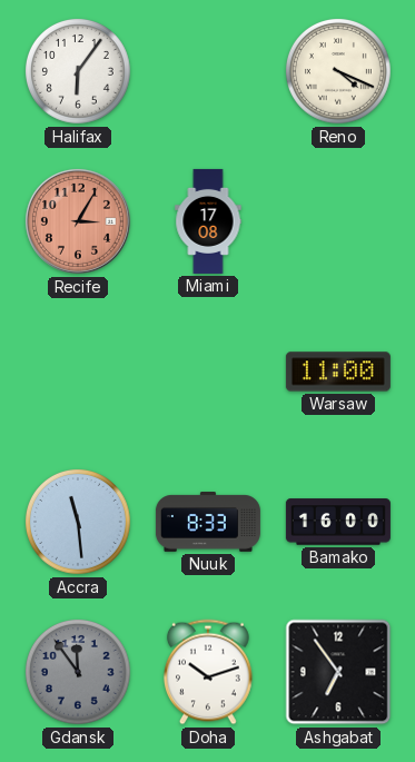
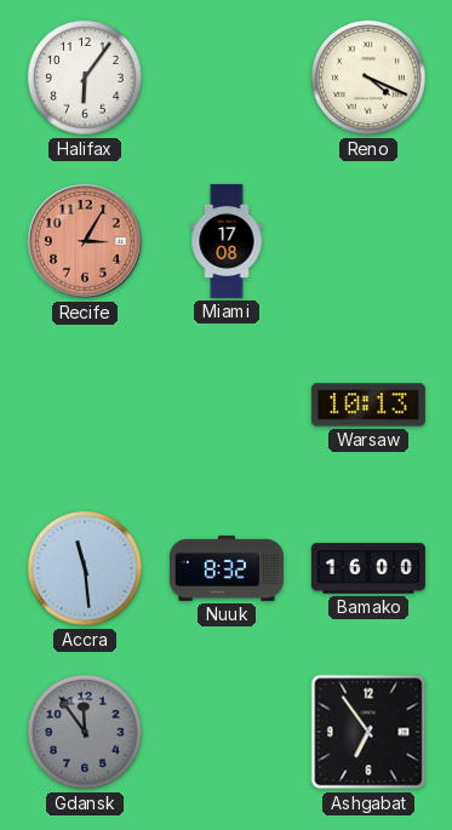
Warsaw: 11:00 -> 10:13
Nuuk: 8:33 -> 8:32
Doha: 10:12 -> none
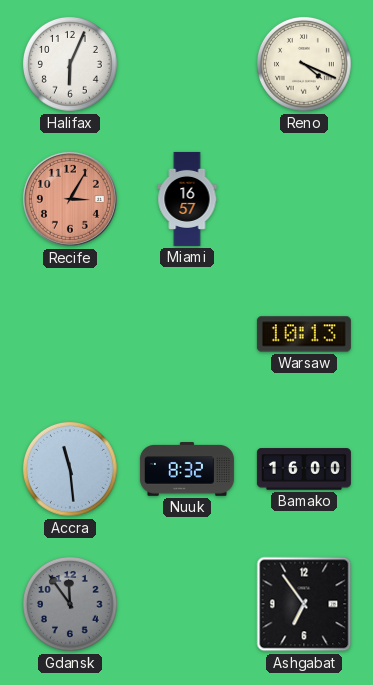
Halifax: 6:06 -> 6:04
Miami: 17:08 -> 16:57
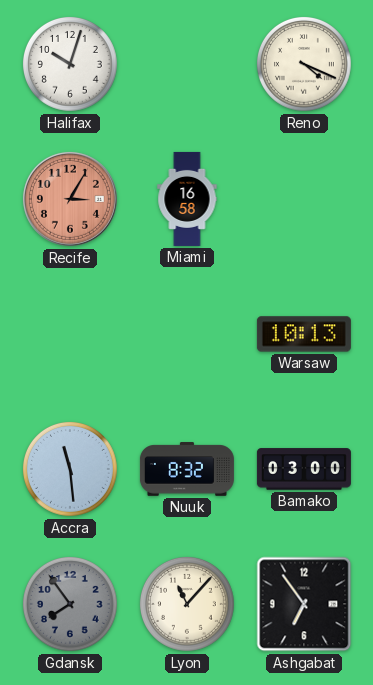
Halifax: 6:04 -> 10:03
Miami: 16:57 -> 16:58
Bamako: 16:00 -> 03:00
Gdansk: 11:54 -> 7:54
Lyon: none -> 11:07
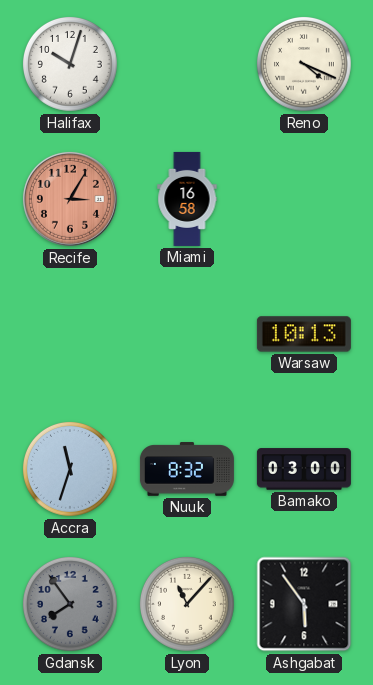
Accra: 11:29 -> 11:33
Ashgabat: 6:54 -> 5:54
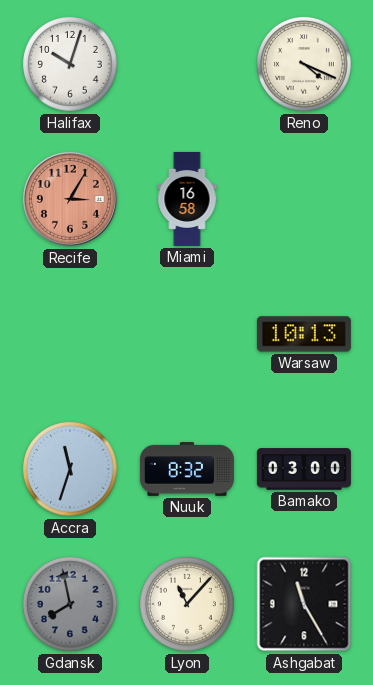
Gdansk: 7:54 -> 7:58
Ashgabat: 5:54 -> 11:25
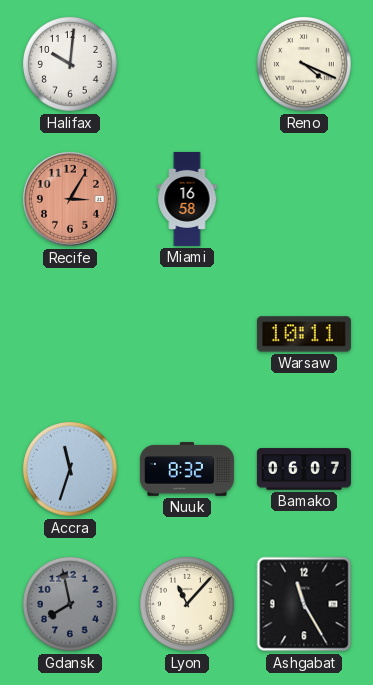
Halifax: 10:03 -> 10:01
Warsaw: 10:13 -> 10:11
Bamako: 03:00 -> 06:07
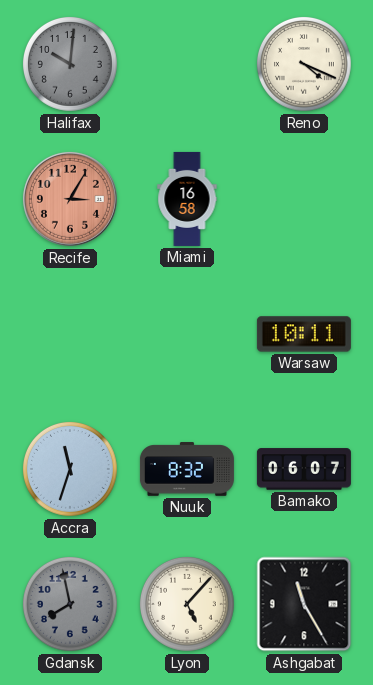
Halifax dial: white -> grey
Lyon: 11:07 -> 5:07
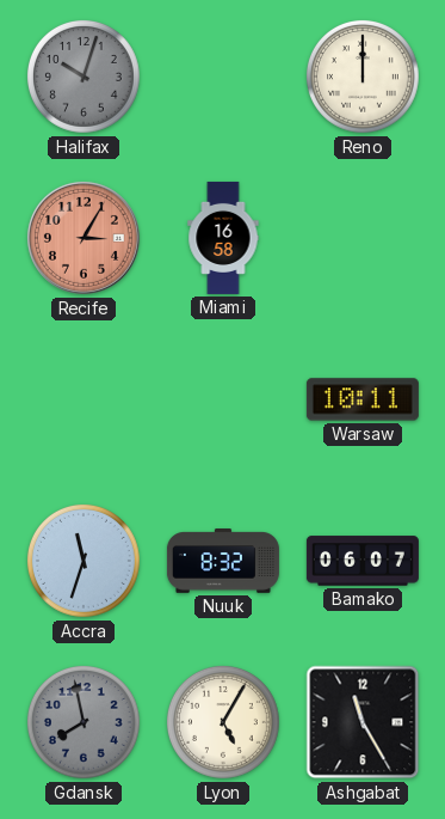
Halifax: 10:01 -> 10:03
Reno: 4:19 -> 12:00
Lyon: 5:07 -> 5:05
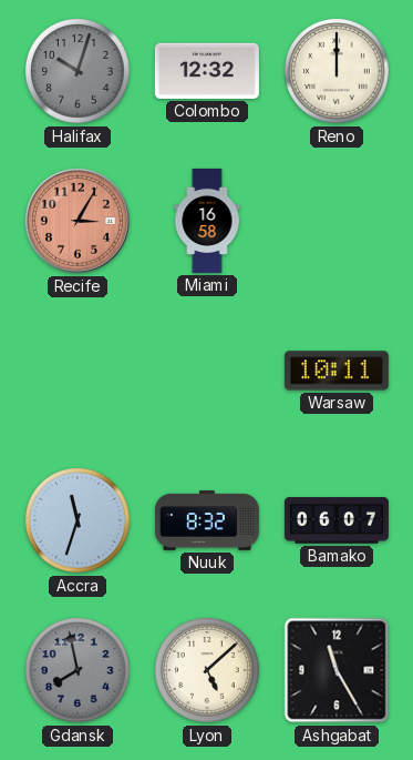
Colombo: none -> 12:32
Lyon: 5:05 -> 5:08
